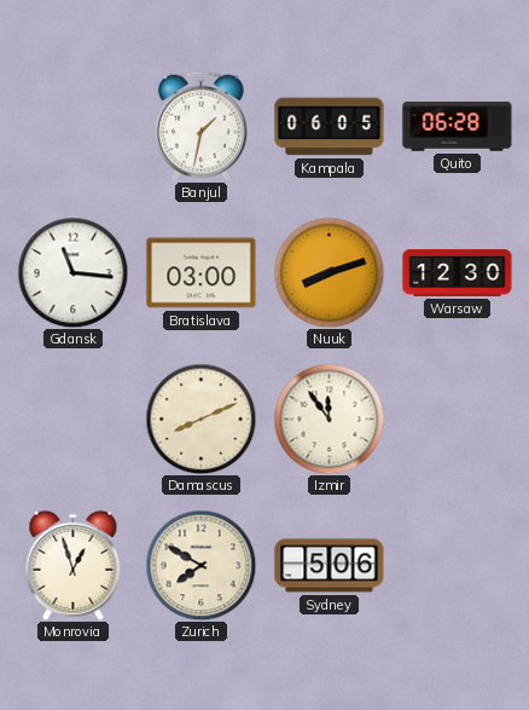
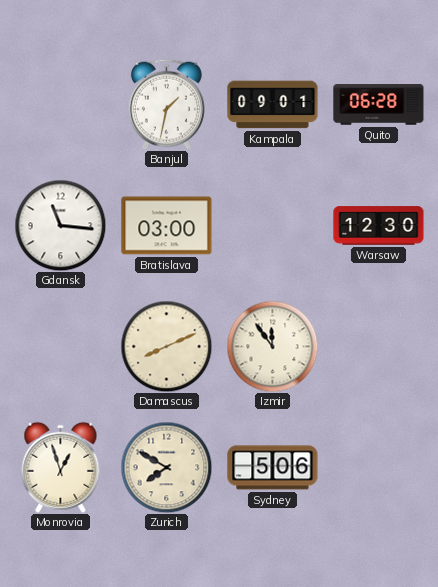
Kampala: 06:05 -> 09:01
Nuuk: 8:12 -> none
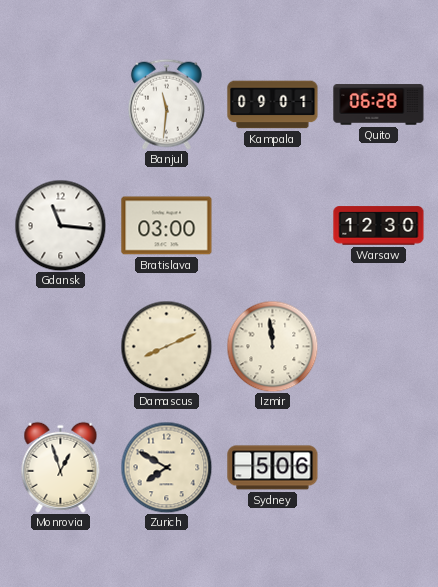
Banjul: 1:32 -> 11:31
Izmir: 11:54 -> 11:59
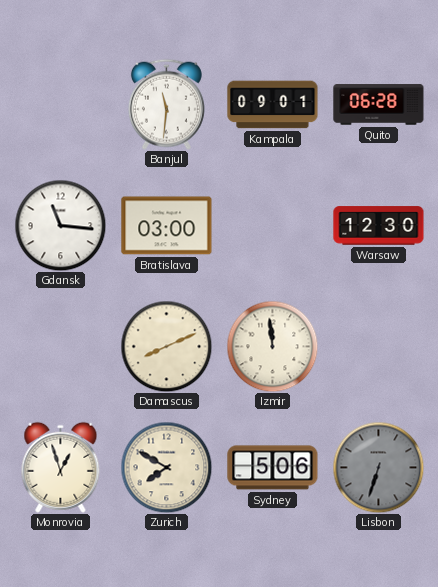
Lisbon: none -> 6:33
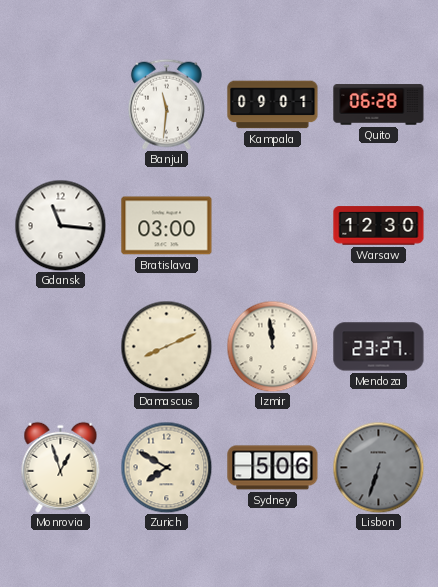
Mendoza: none -> 23:27
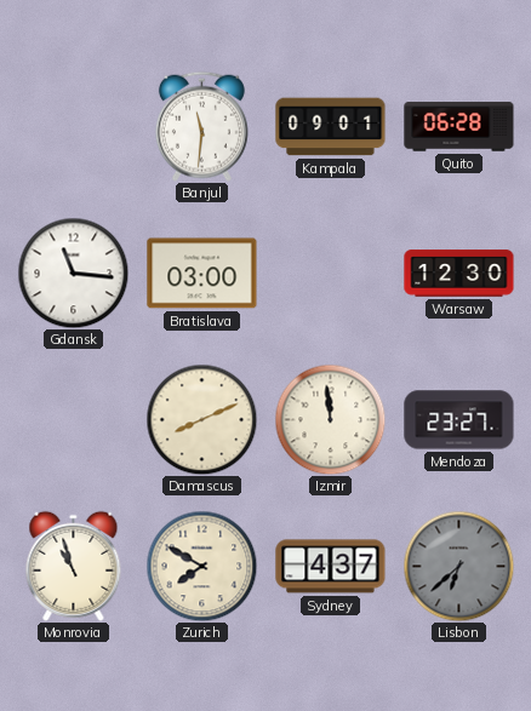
Monrovia: 12:57 -> 10:57
Sydney: 5:06 -> 4:37
Lisbon: 6:33 -> 6:38
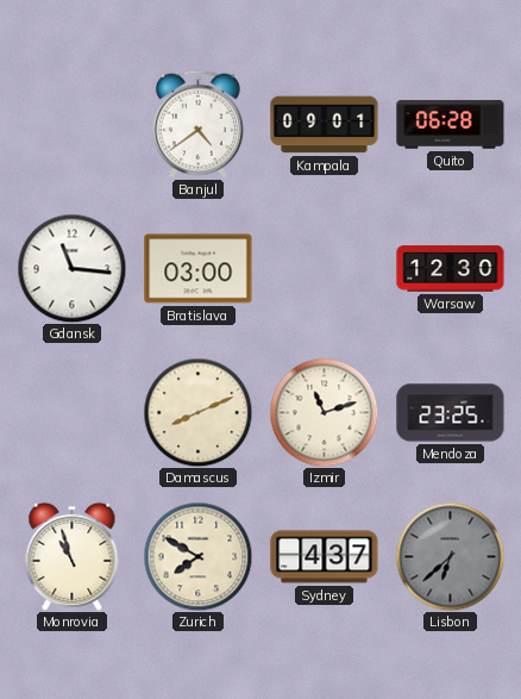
Banjul: 11:31 -> 4:39
Izmir: 11:59 -> 11:12
Mendoza: 23:27 -> 23:25
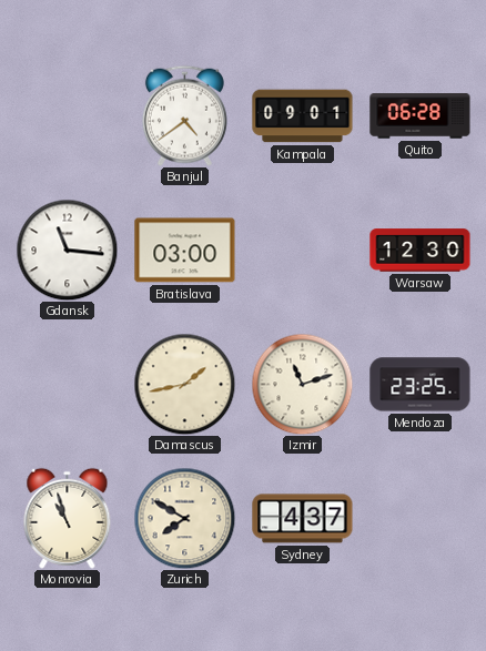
Damascus: 8:11 -> 1:43
Lisbon: 6:38 -> none
